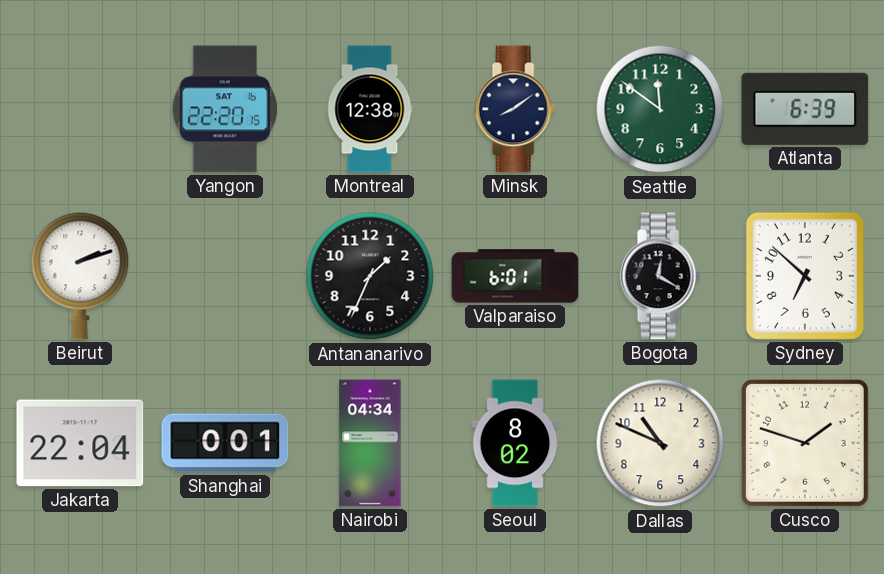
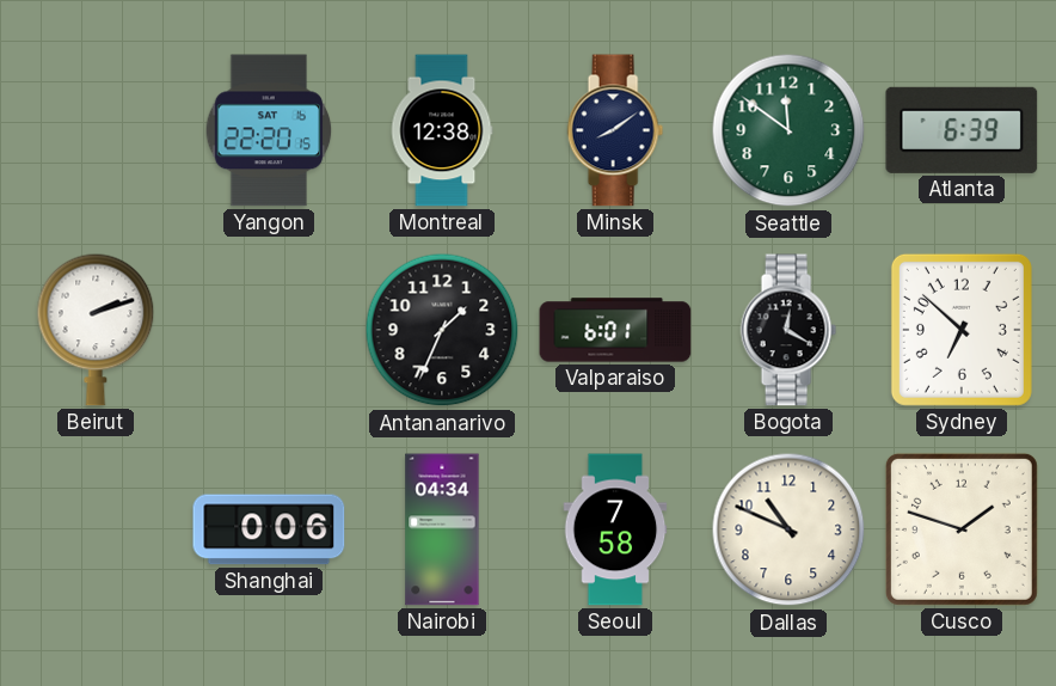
Jakarta: 22:04 -> none
Shanghai: 0:01 -> 0:06
Seoul: 8:02 -> 7:58
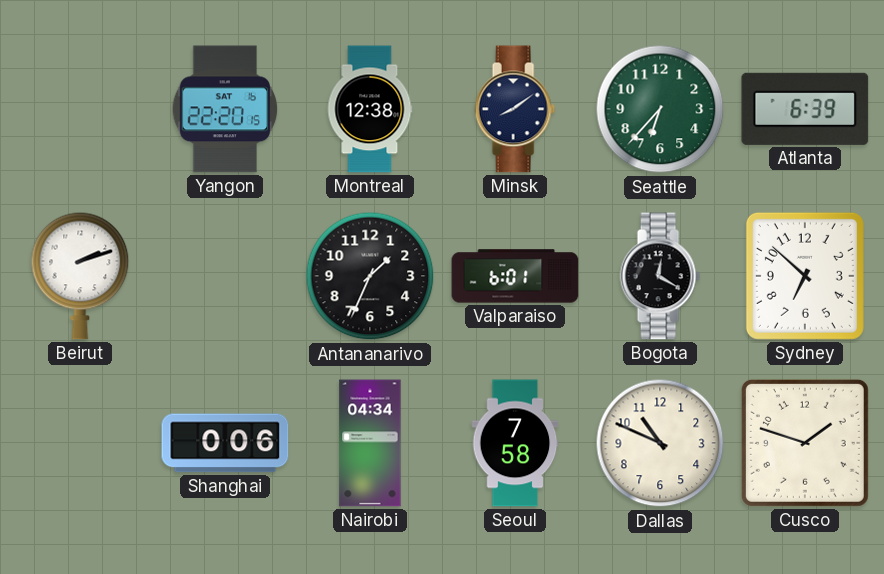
Seattle: 11:51 -> 6:37
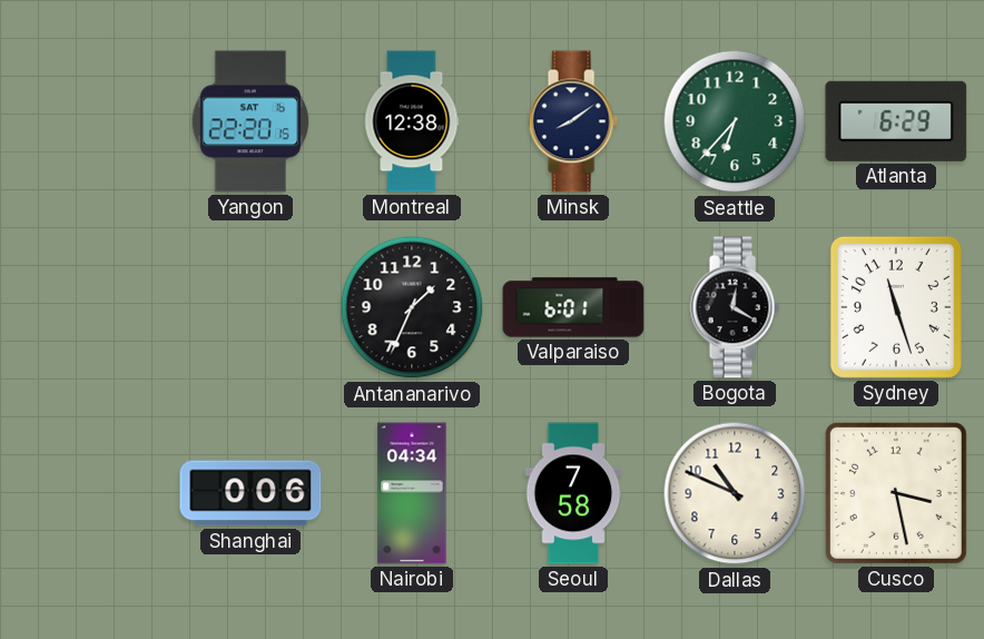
Atlanta: 6:39 -> 6:29
Beirut: 2:12 -> none
Sydney: 6:52 -> 11:27
Cusco: 1:48 -> 3:28
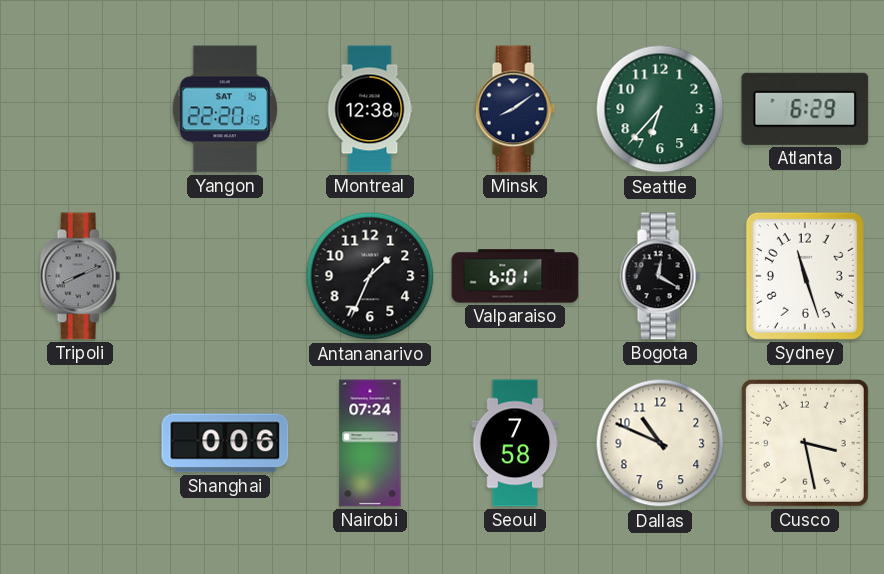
Tripoli: none -> 8:11
Nairobi: 04:34 -> 07:24
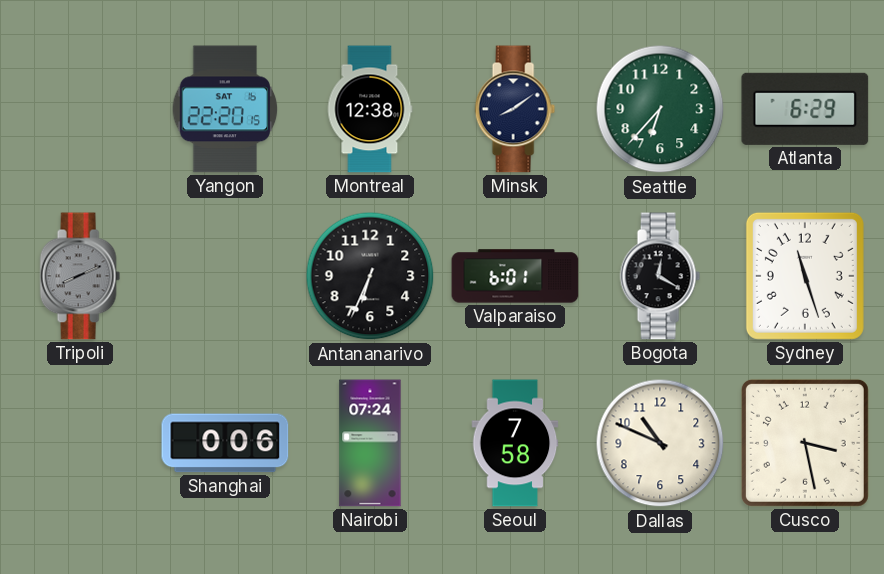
Antananarivo: 1:34 -> 6:34
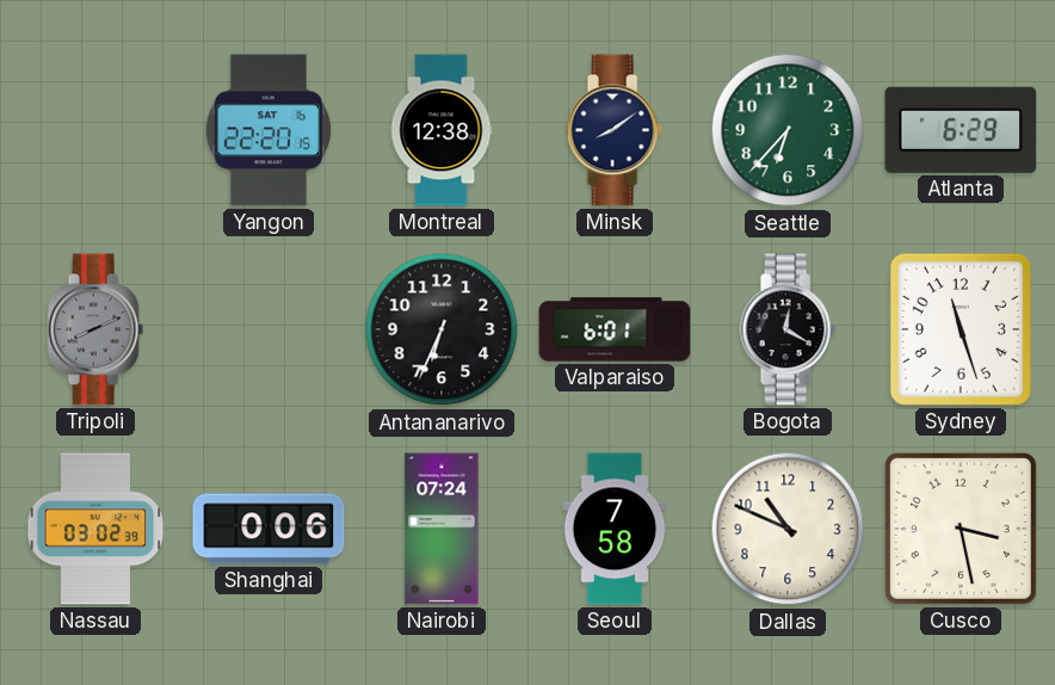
Nassau: none -> 03:02
